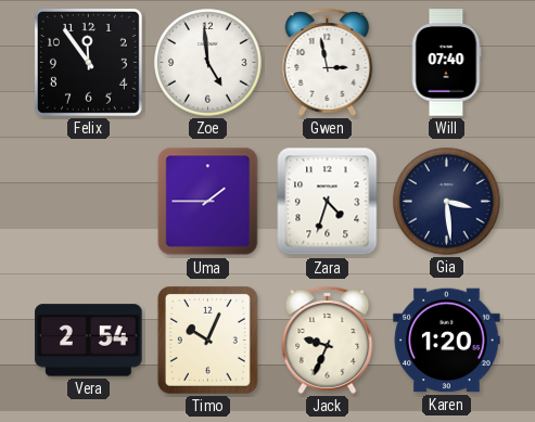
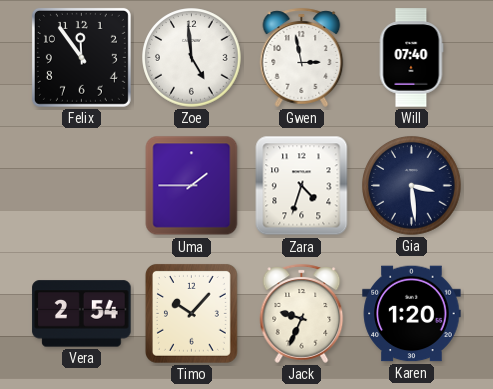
Timo: 10:04 -> 10:07
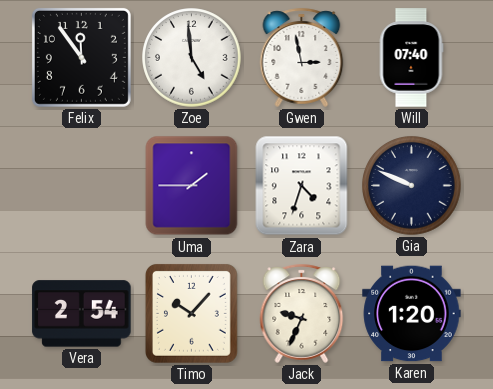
Gia: 3:29 -> 9:49
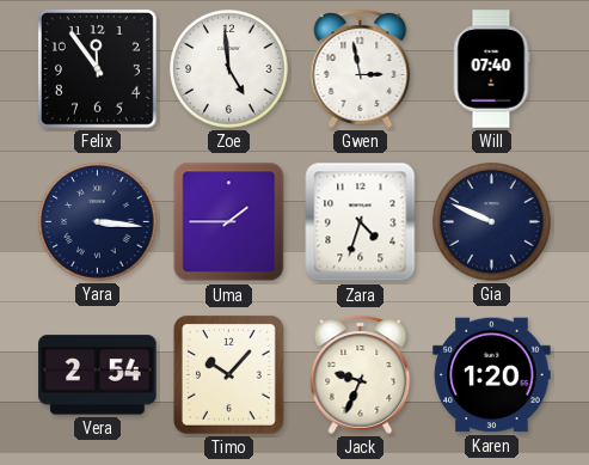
Yara: none -> 3:16
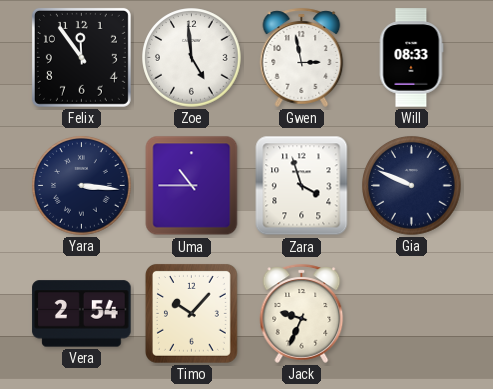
Will: 07:40 -> 08:33
Uma: 1:45 -> 10:45
Zara: 4:33 -> 3:57
Karen: 1:20 -> none
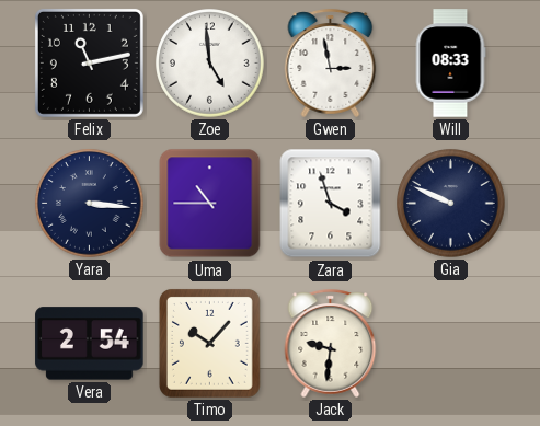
Felix: 11:54 -> 11:13
Jack: 9:34 -> 9:31
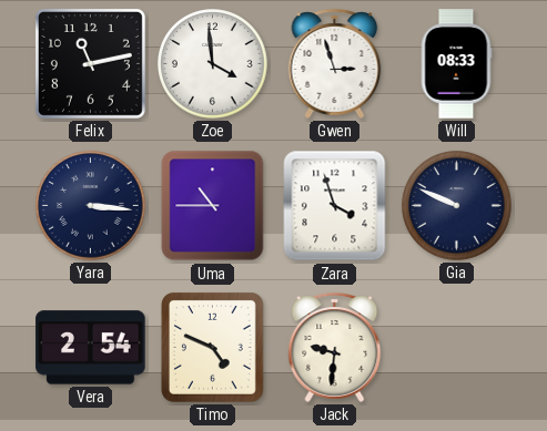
Zoe: 4:59 -> 3:59
Gwen: 2:58 -> 2:57
Timo: 10:07 -> 4:49
